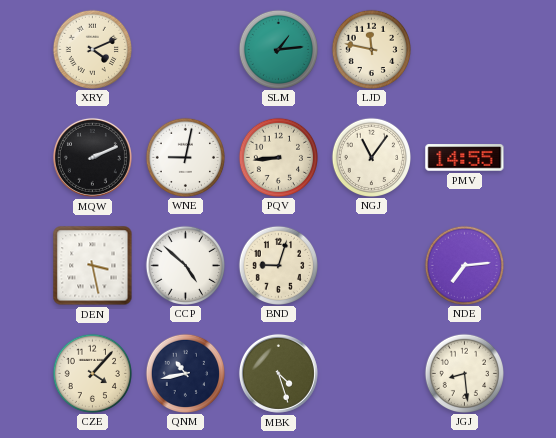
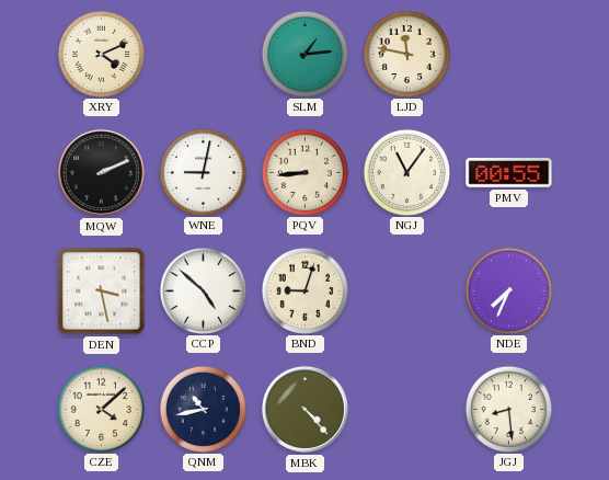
PMV: 14:55 -> 00:55
NDE: 7:14 -> 7:34
CZE: 4:07 -> 4:08
MBK: 4:27 -> 4:23
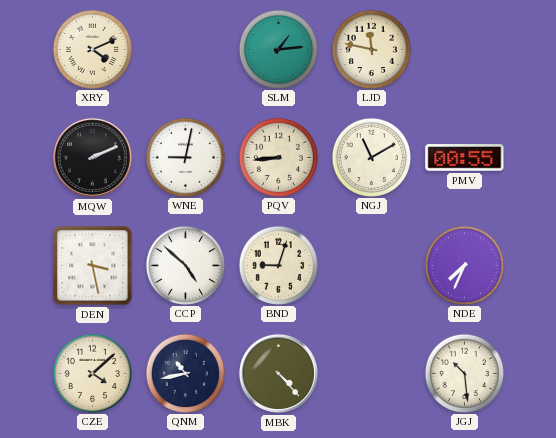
NGJ: 11:06 -> 11:10
JGJ: 8:29 -> 10:29
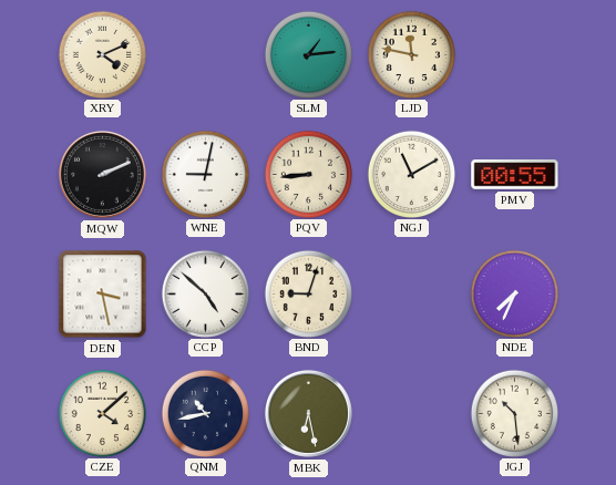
MBK: 4:23 -> 6:28
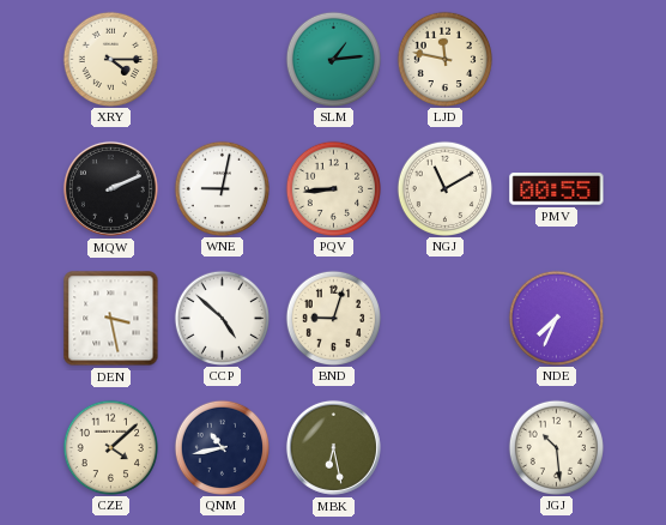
XRY: 4:11 -> 4:15
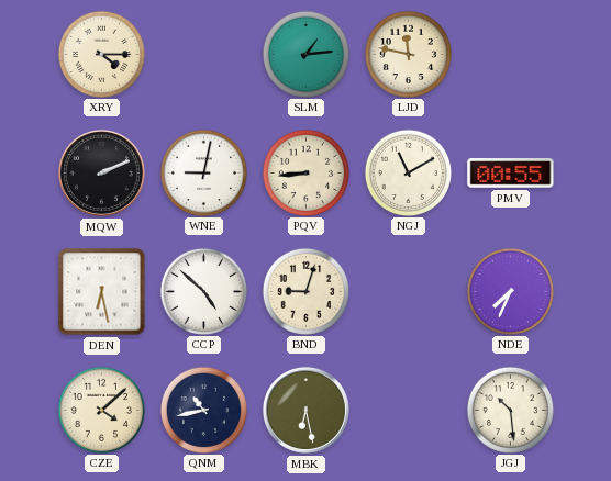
DEN: 3:28 -> 6:28
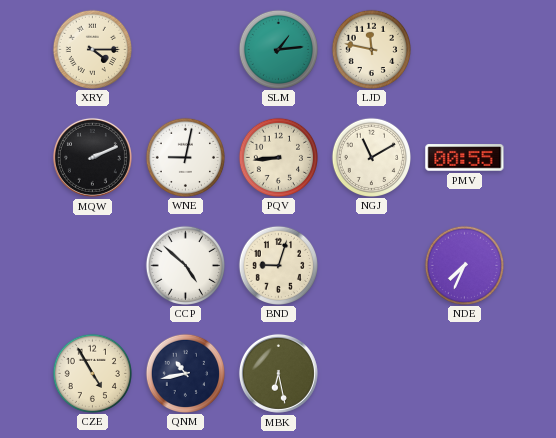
DEN: 6:28 -> none
CZE: 4:08 -> 4:55
JGJ: 10:29 -> none
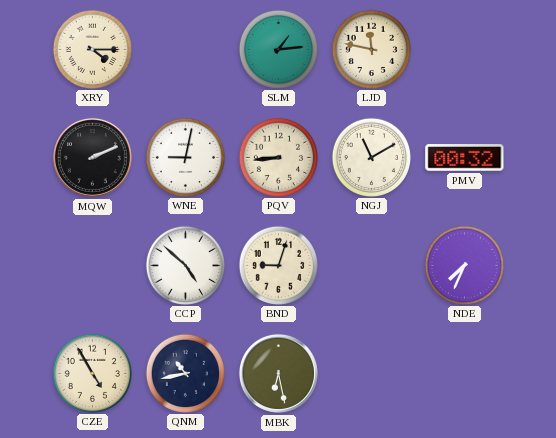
PMV: 00:55 -> 00:32
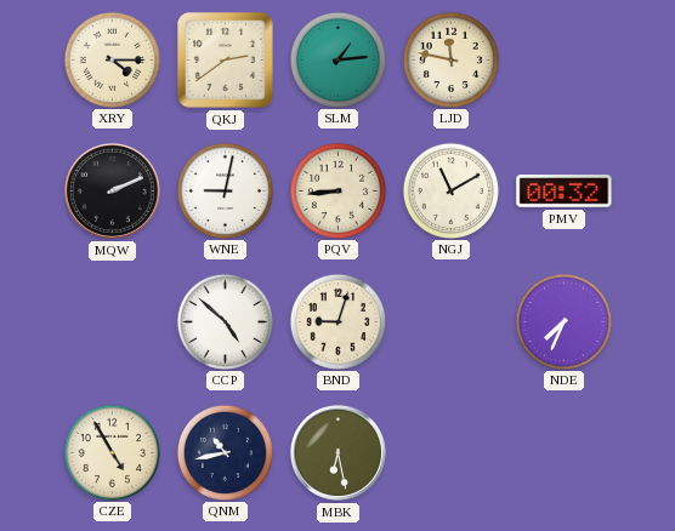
QKJ: none -> 2:39
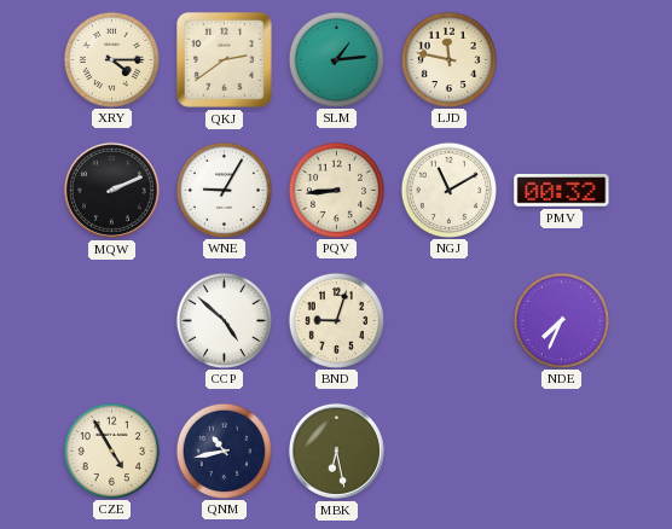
WNE: 9:02 -> 9:05
